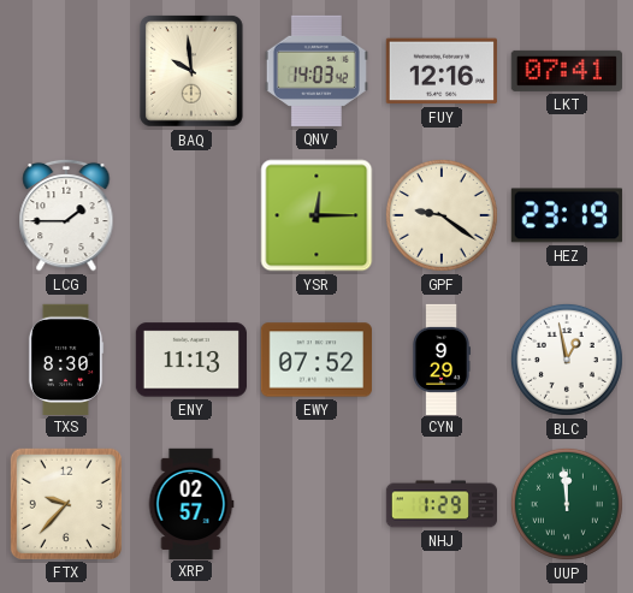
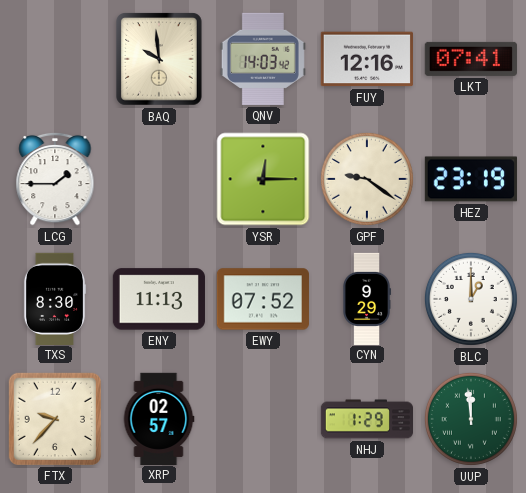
BLC: 12:58 -> 1:00
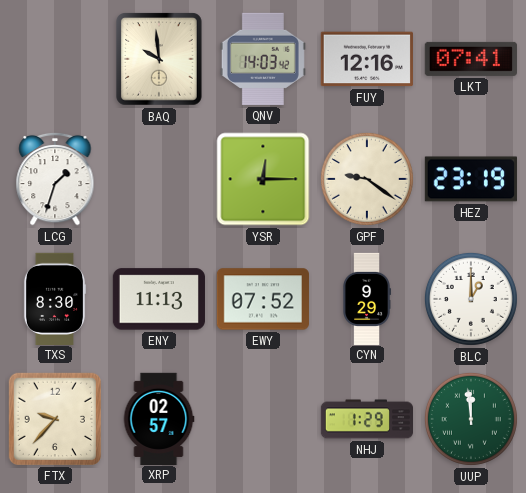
LCG: 1:45 -> 1:33
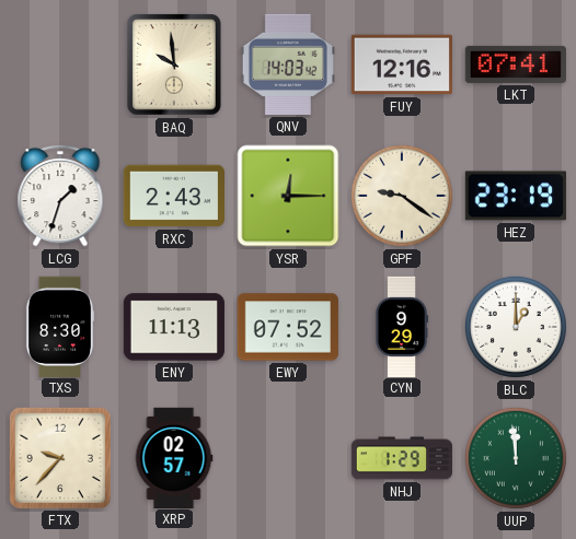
RXC: none -> 2:43
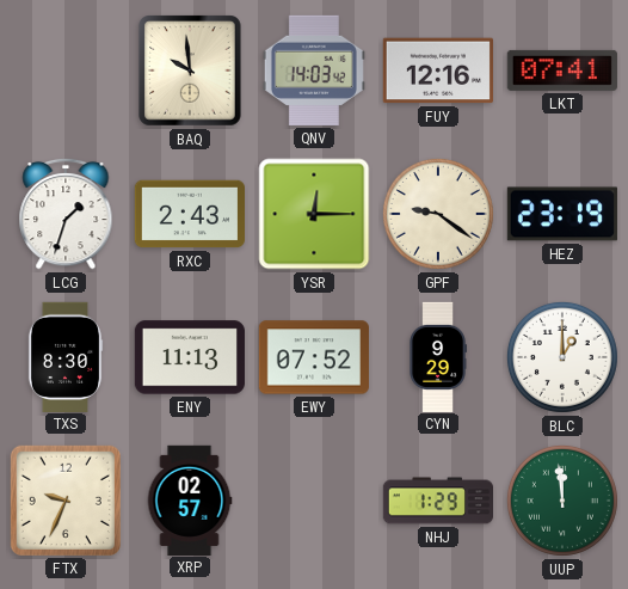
FTX: 9:37 -> 9:34
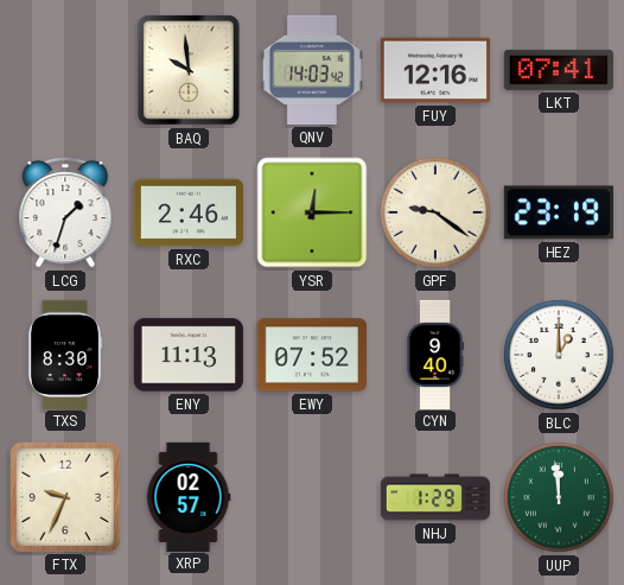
RXC: 2:43 -> 2:46
CYN: 9:29 -> 9:40
